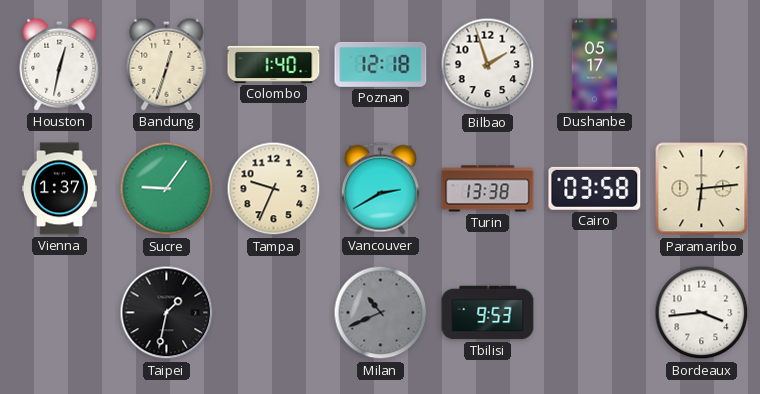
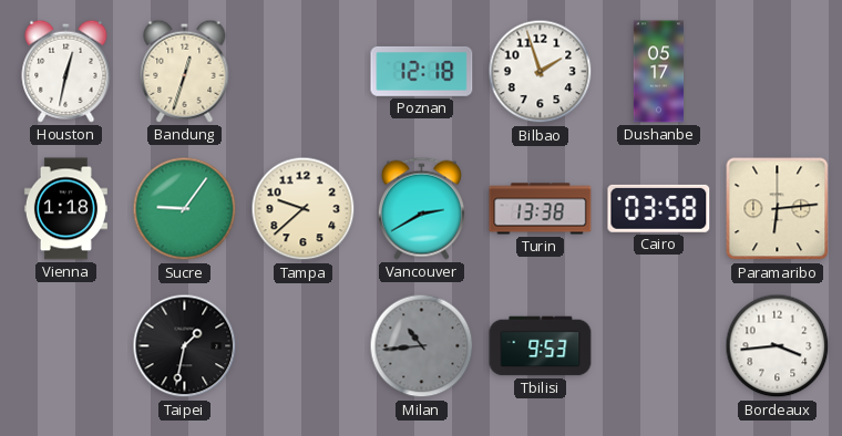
Colombo: 1:40 -> none
Vienna: 1:37 -> 1:18
Tampa: 9:34 -> 9:38
Milan: 10:41 -> 10:44
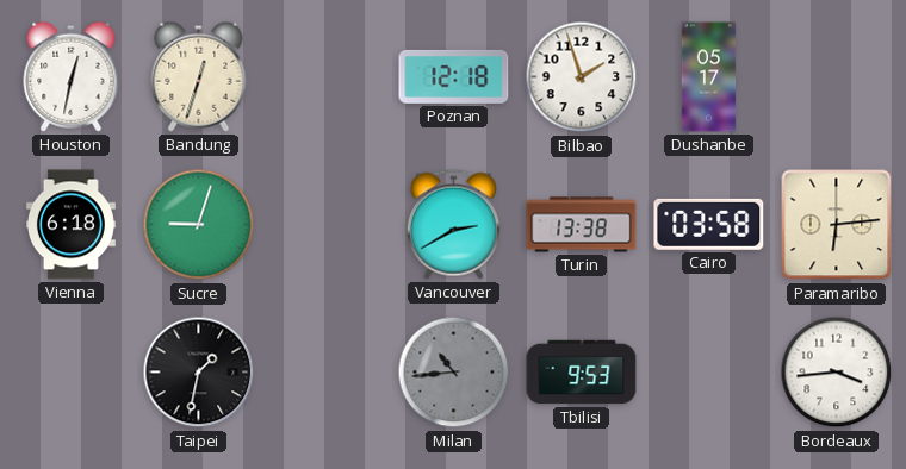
Vienna: 1:18 -> 6:18
Sucre: 9:06 -> 9:03
Tampa: 9:38 -> none
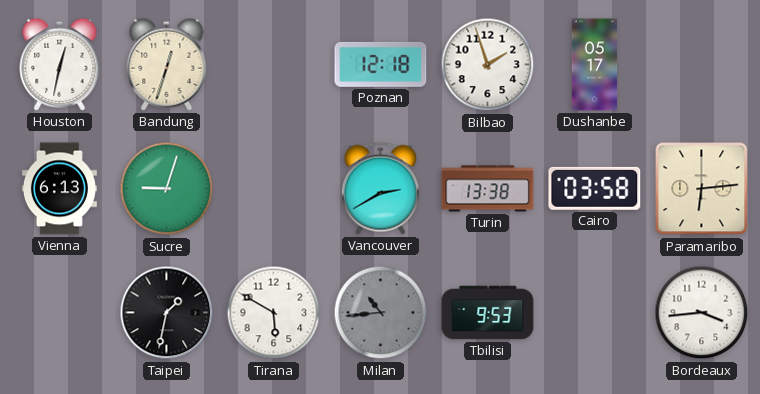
Vienna: 6:18 -> 6:13
Tirana: none -> 5:50
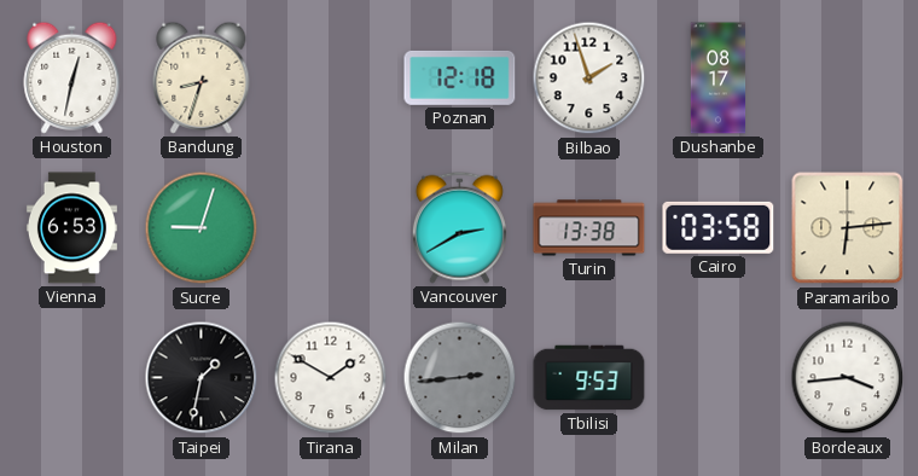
Bandung: 12:33 -> 8:33
Dushanbe: 05:17 -> 08:17
Vienna: 6:13 -> 6:53
Tirana: 5:50 -> 1:50
Milan: 10:44 -> 2:44
